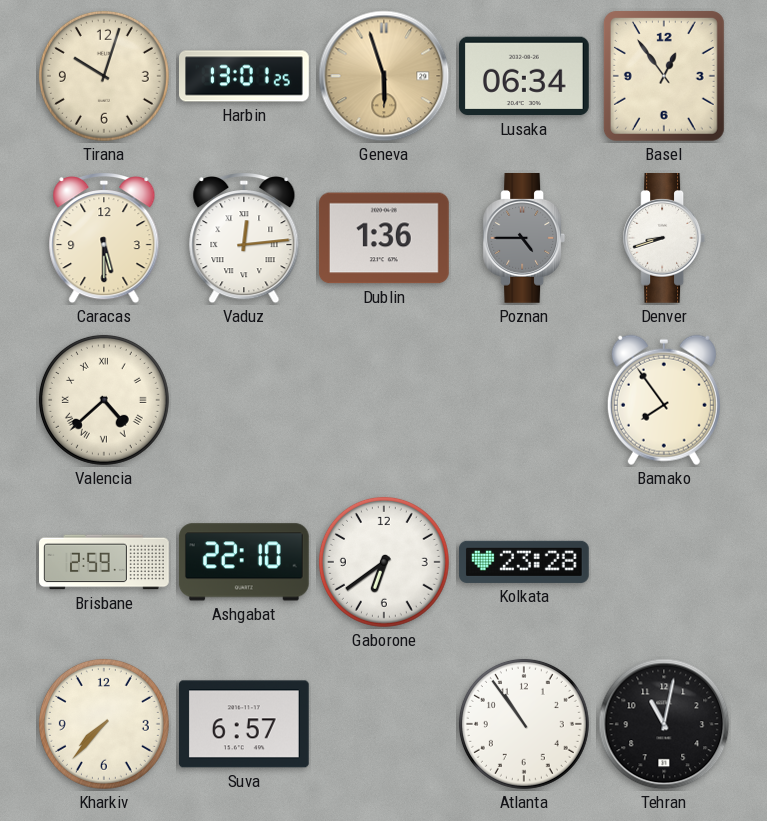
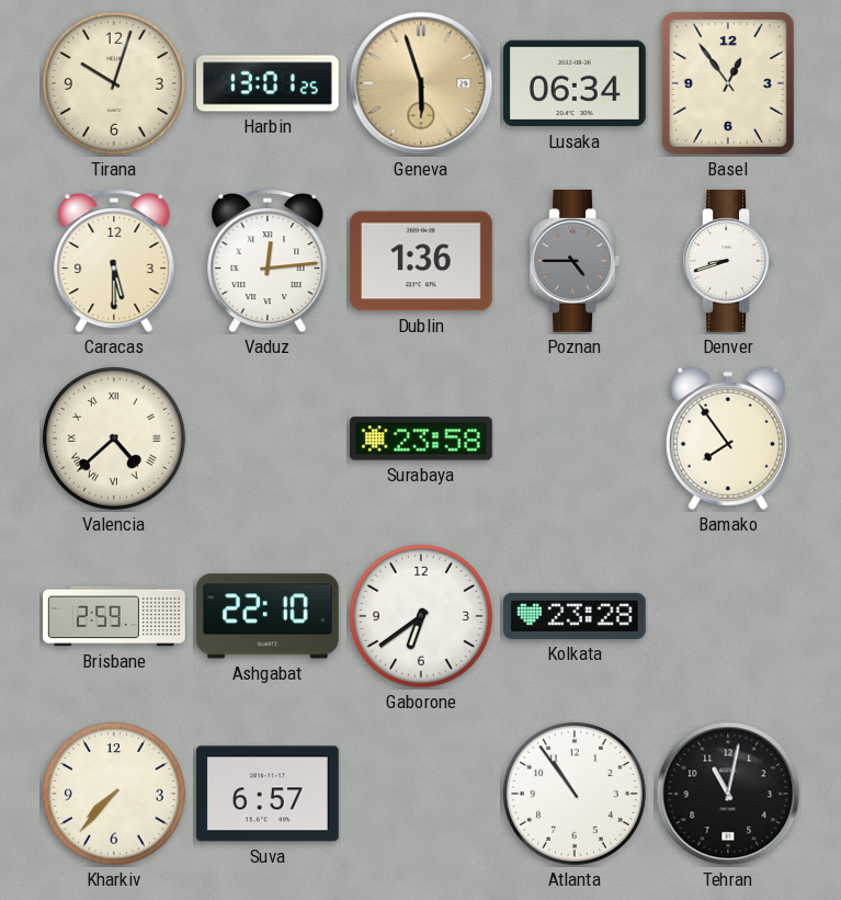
Surabaya: none -> 23:58
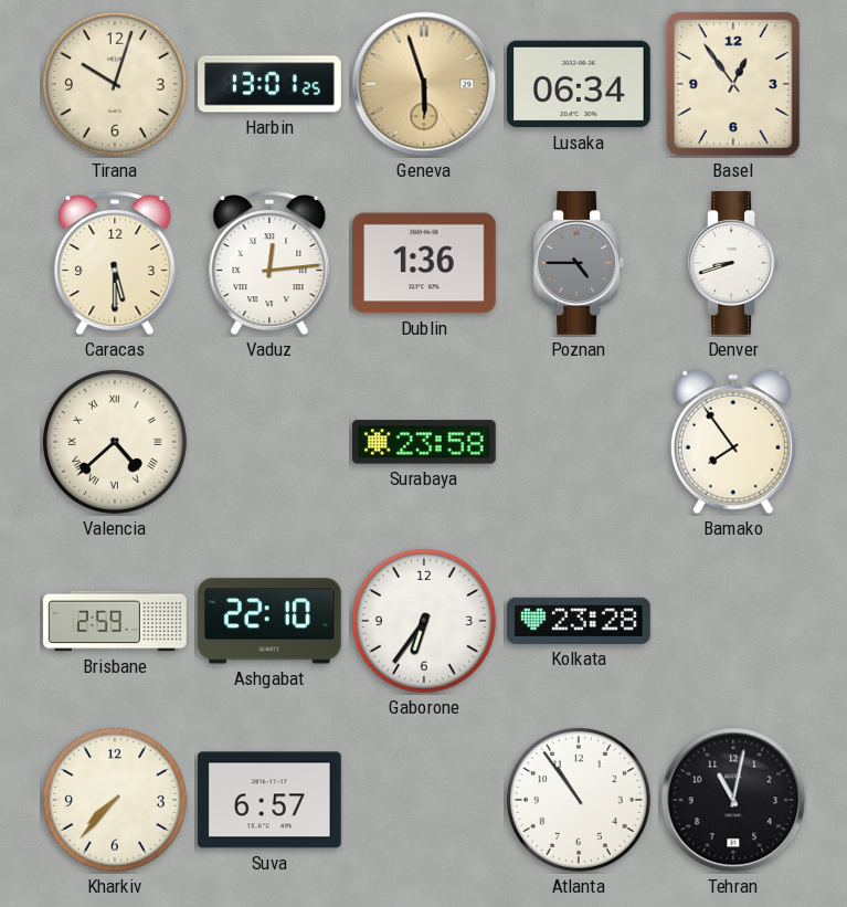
Gaborone: 6:39 -> 6:36
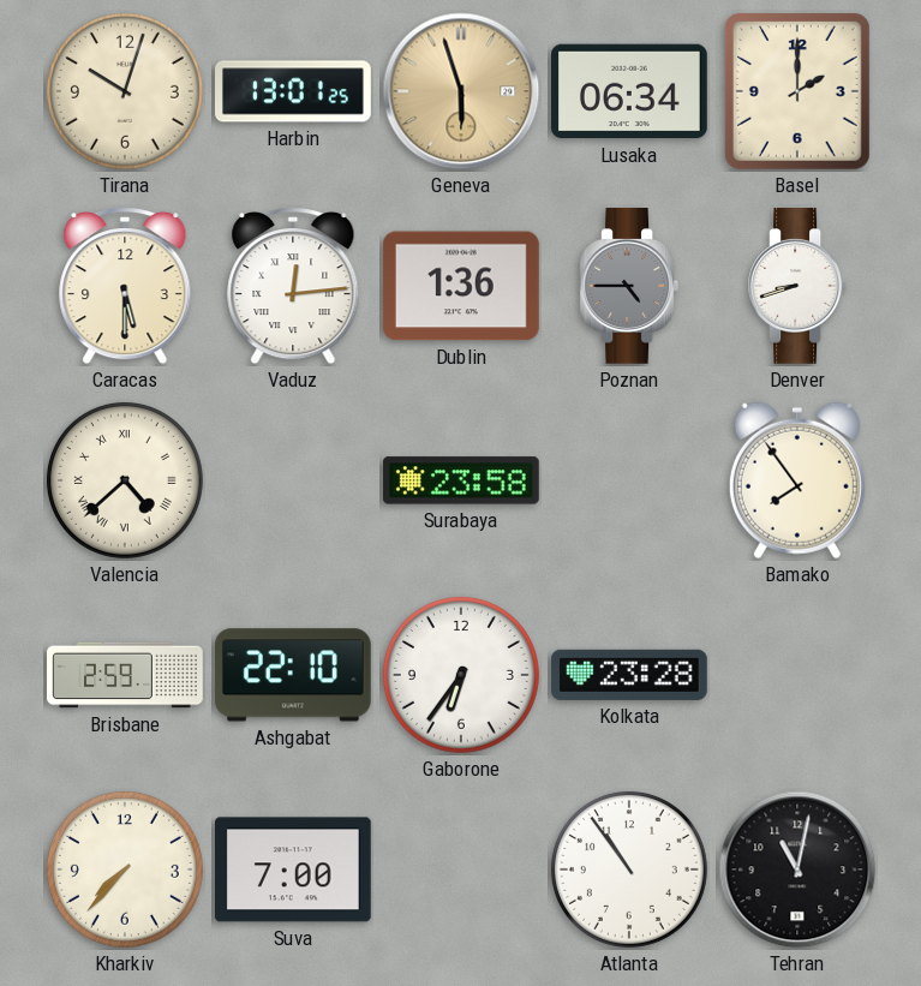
Basel: 12:54 -> 2:00
Suva: 6:57 -> 7:00
